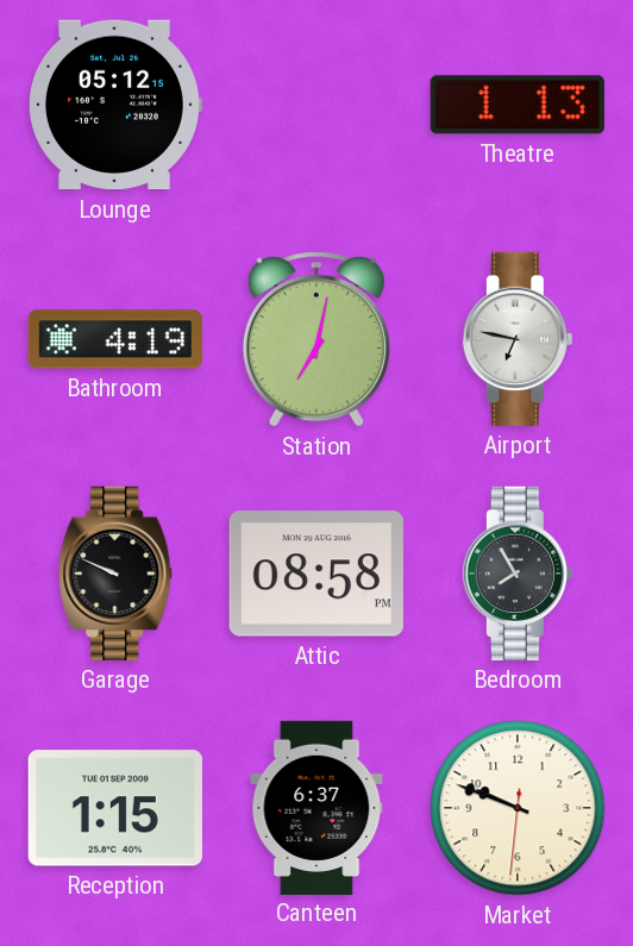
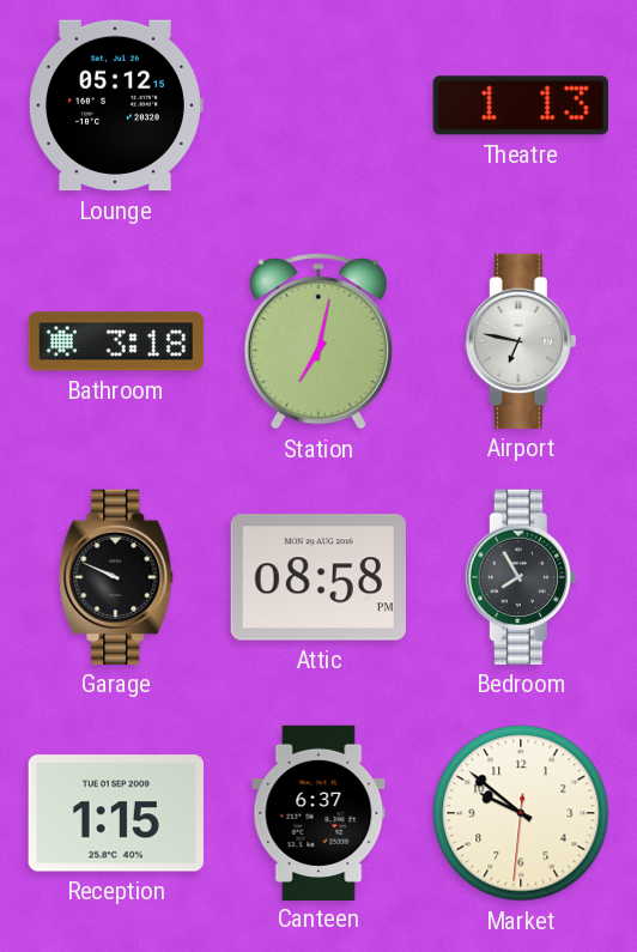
Bathroom: 4:19 -> 3:18
Market: 9:48 -> 9:51
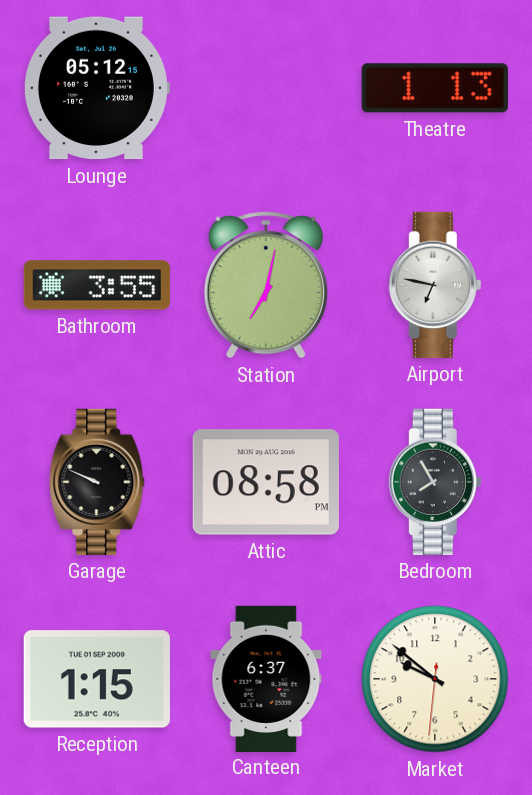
Bathroom: 3:18 -> 3:55
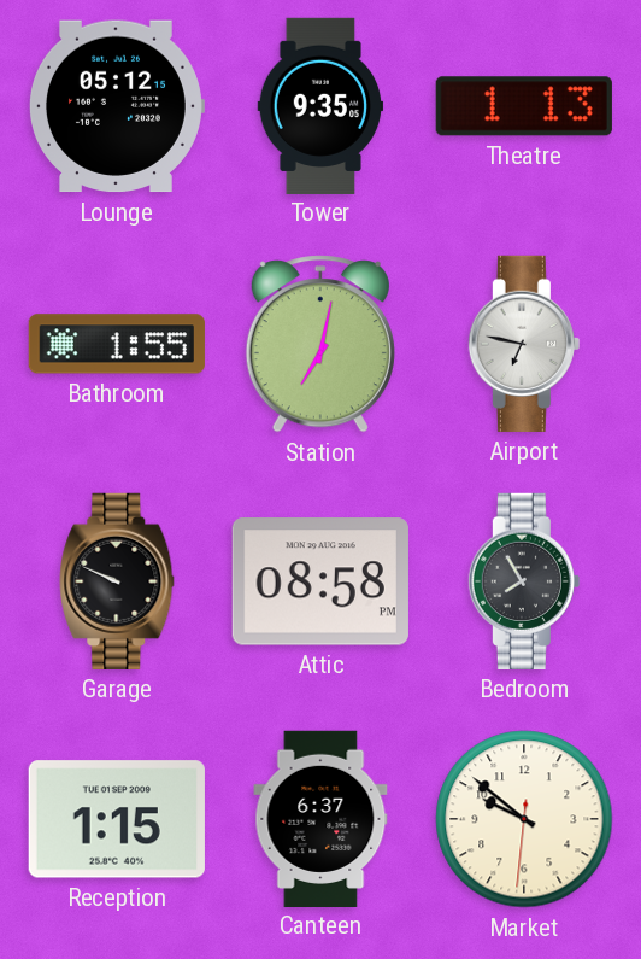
Tower: none -> 9:35
Bathroom: 3:55 -> 1:55
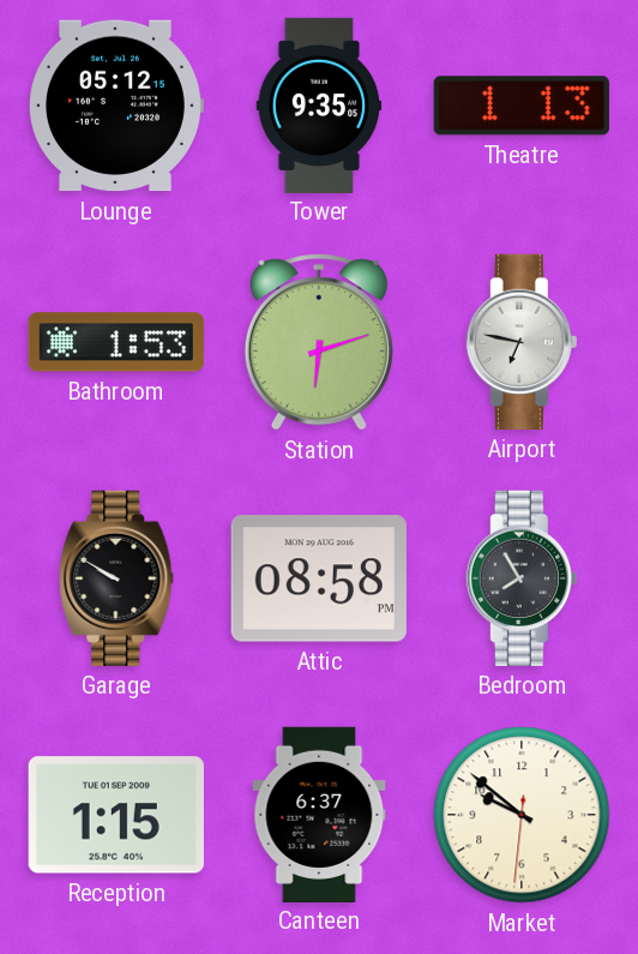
Bathroom: 1:55 -> 1:53
Station: 7:02 -> 6:12
Garage: 9:49 -> 9:50
